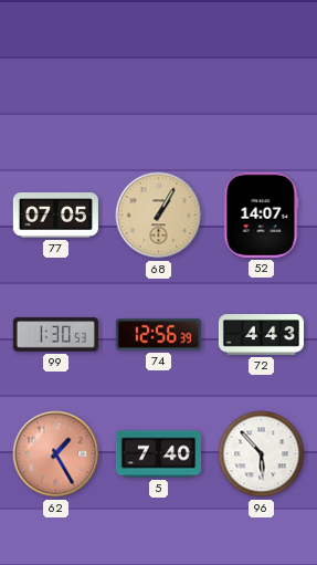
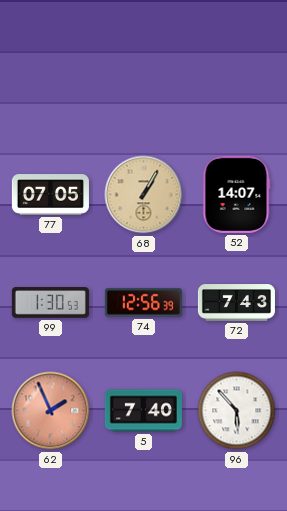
72: 4:43 -> 7:43
62: 1:25 -> 1:56
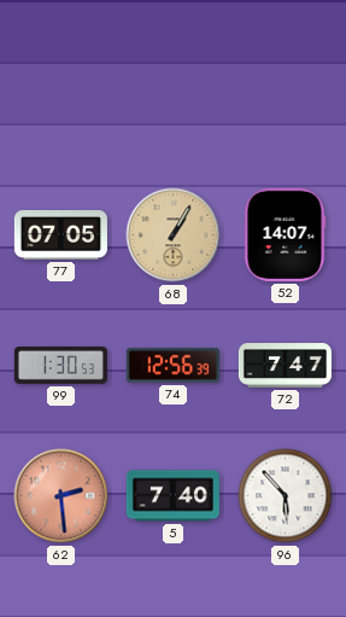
72: 7:43 -> 7:47
62: 1:56 -> 2:29
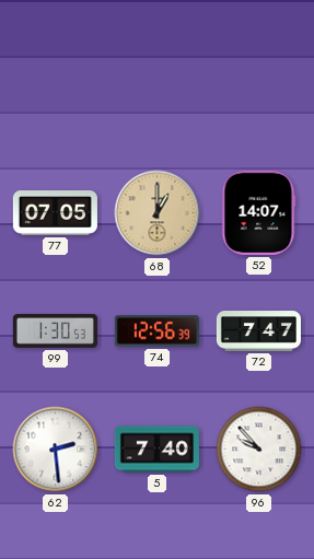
68: 1:05 -> 1:00
62 dial: salmon -> white
96: 5:53 -> 9:53
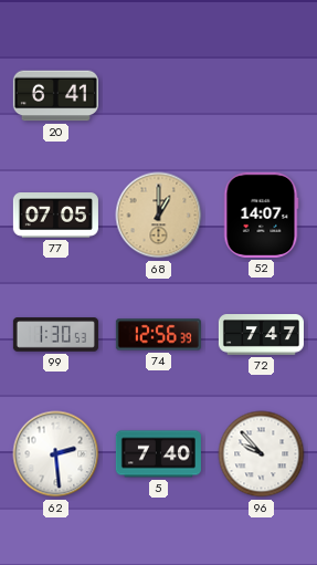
20: none -> 6:41
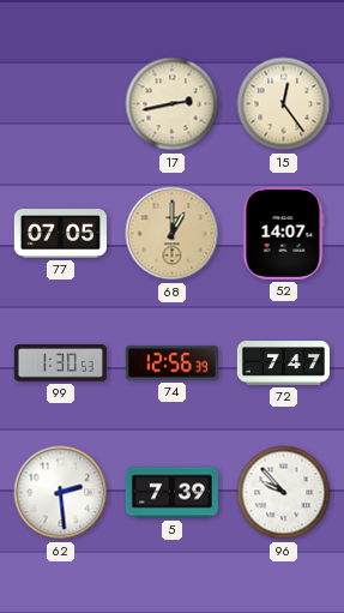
20: 6:41 -> none
17: none -> 2:43
15: none -> 12:24
5: 7:40 -> 7:39
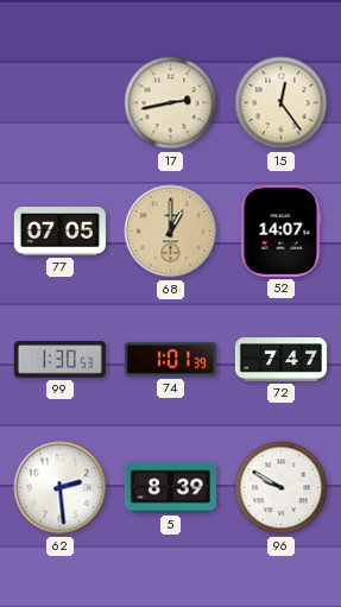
74: 12:56 -> 1:01
5: 7:39 -> 8:39
96: 9:53 -> 9:50
